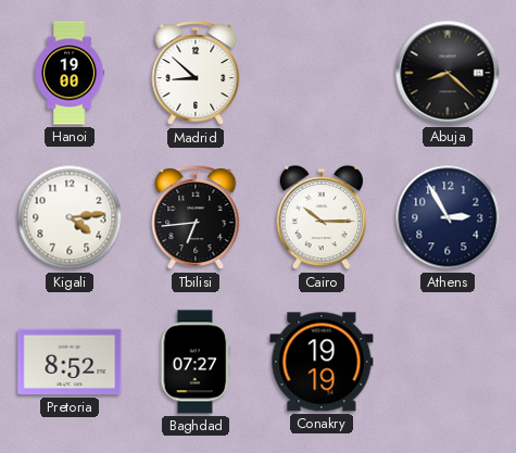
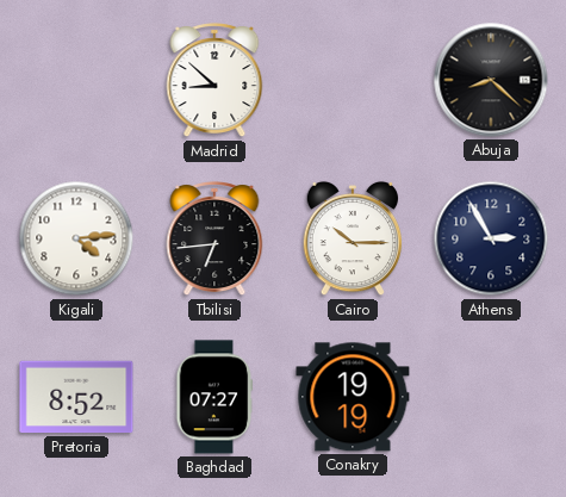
Hanoi: 19:00 -> none
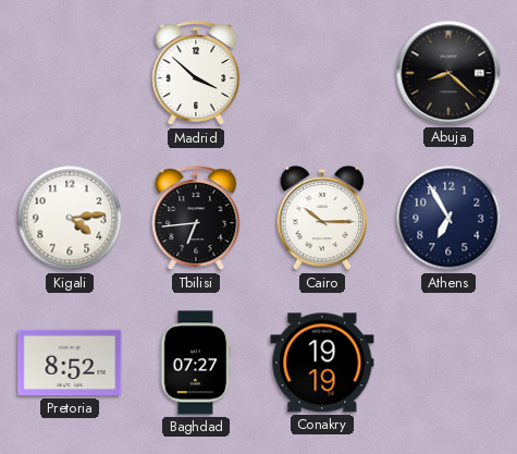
Madrid: 8:52 -> 3:52
Athens: 2:55 -> 6:55
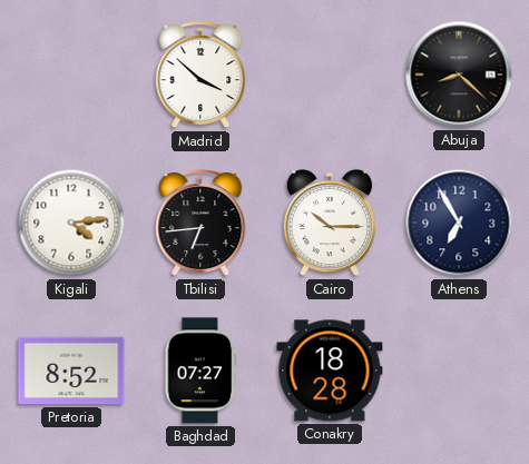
Conakry: 19:19 -> 18:28
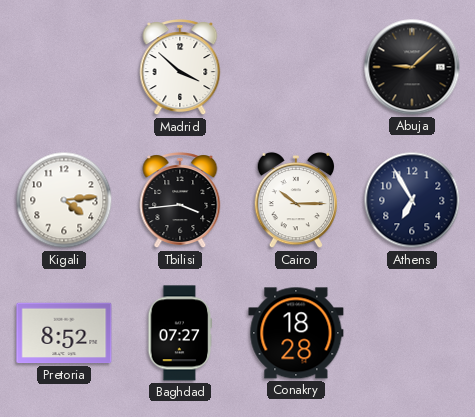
Abuja: 8:22 -> 9:08
Tbilisi: 6:44 -> 3:44
